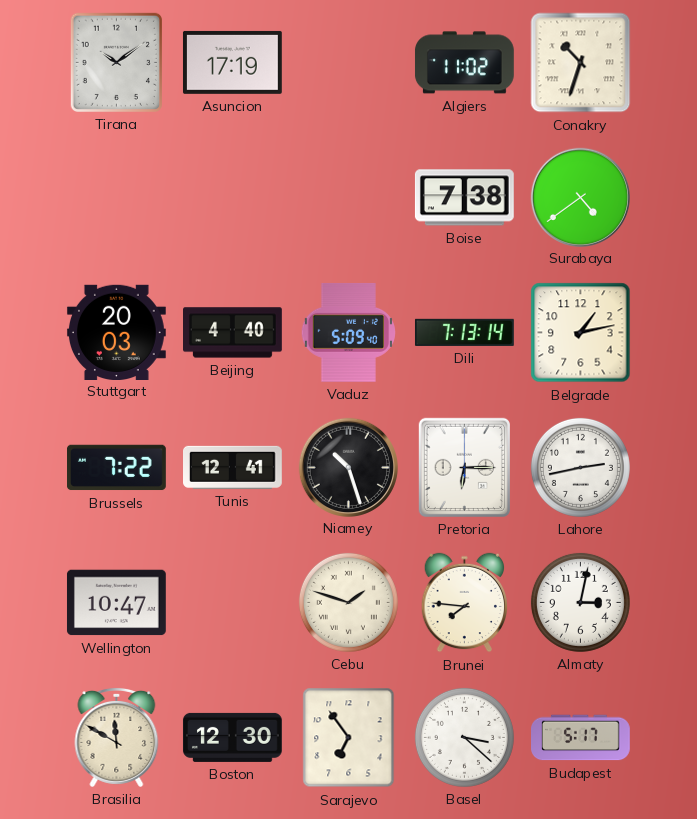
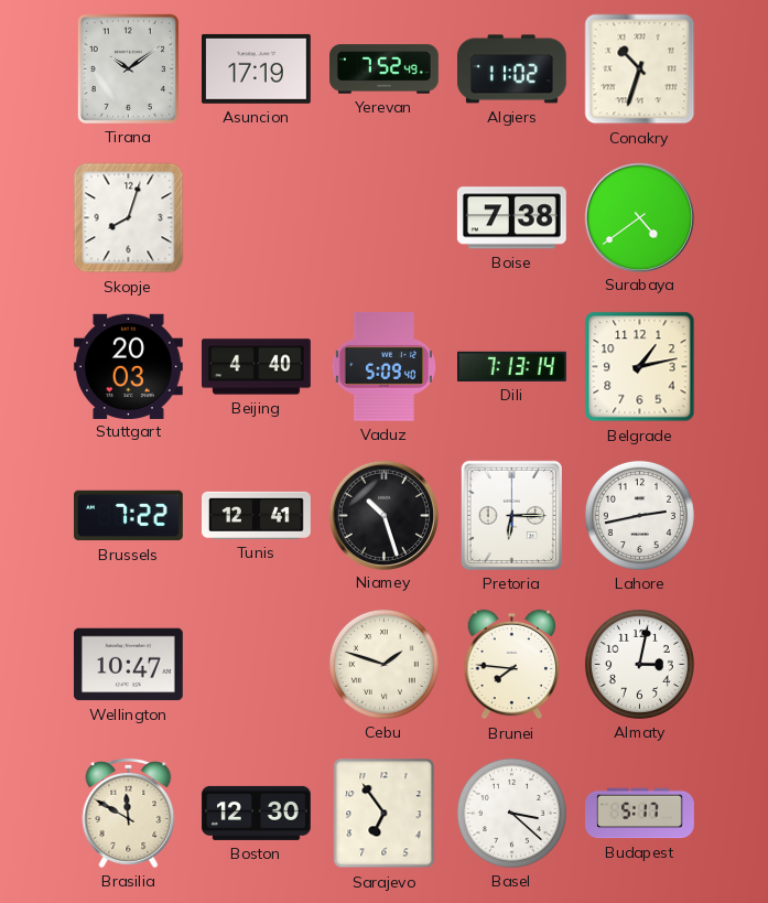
Yerevan: none -> 7:52
Skopje: none -> 8:03
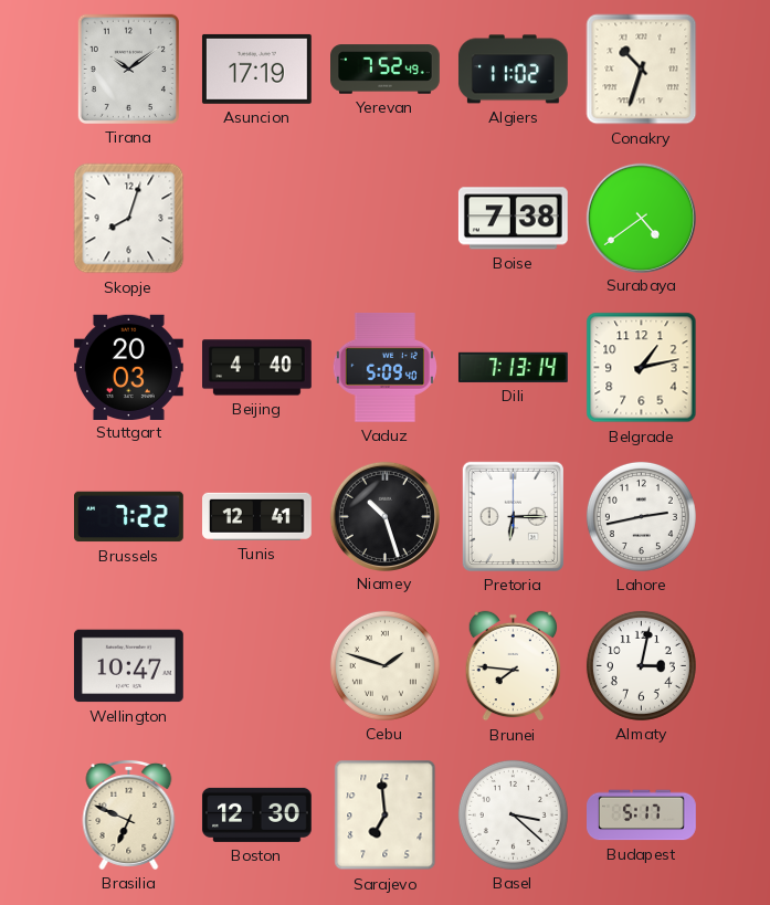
Brasilia: 11:50 -> 6:49
Sarajevo: 6:54 -> 6:59
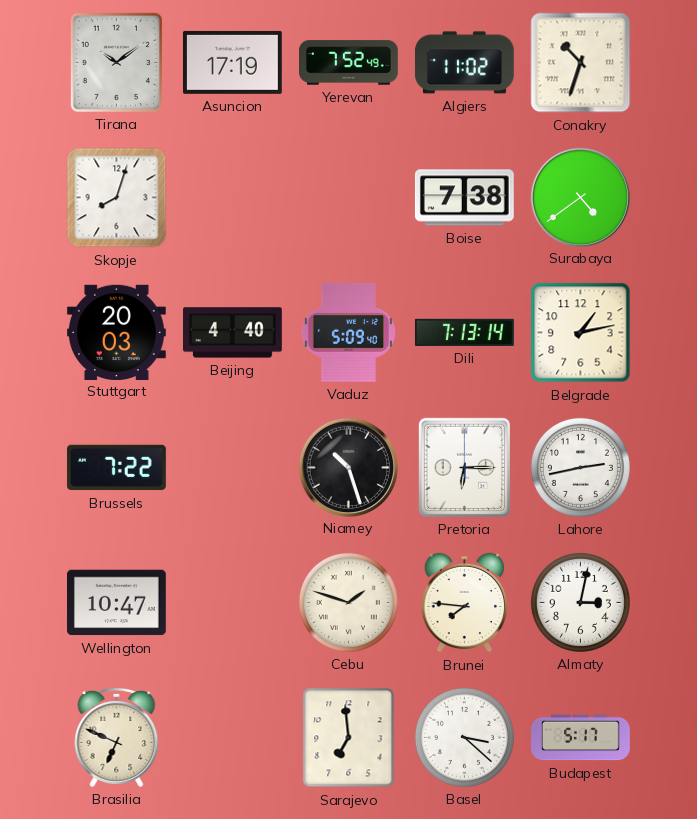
Tunis: 12:41 -> none
Boston: 12:30 -> none
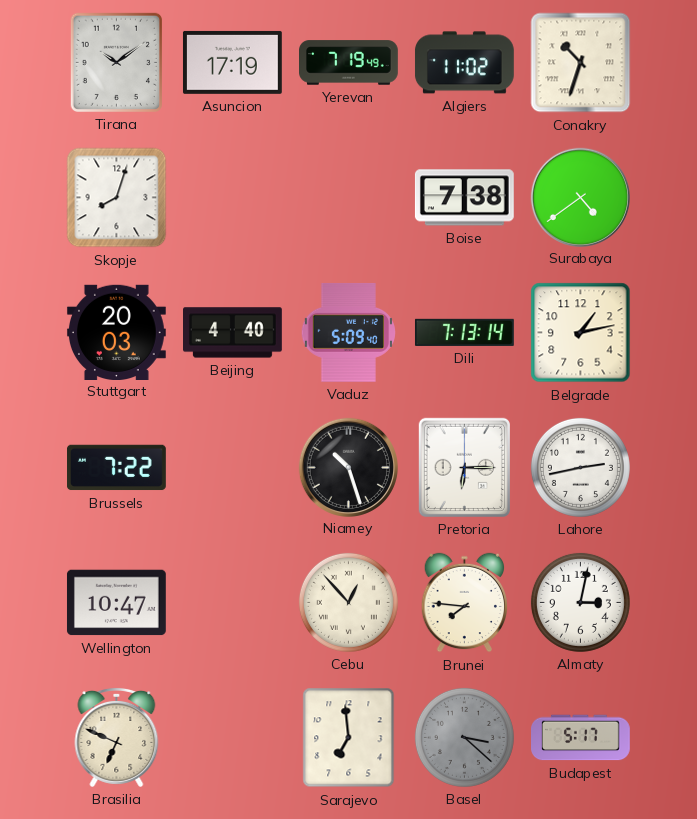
Yerevan: 7:52 -> 7:19
Cebu: 1:48 -> 12:53
Basel dial: white -> grey
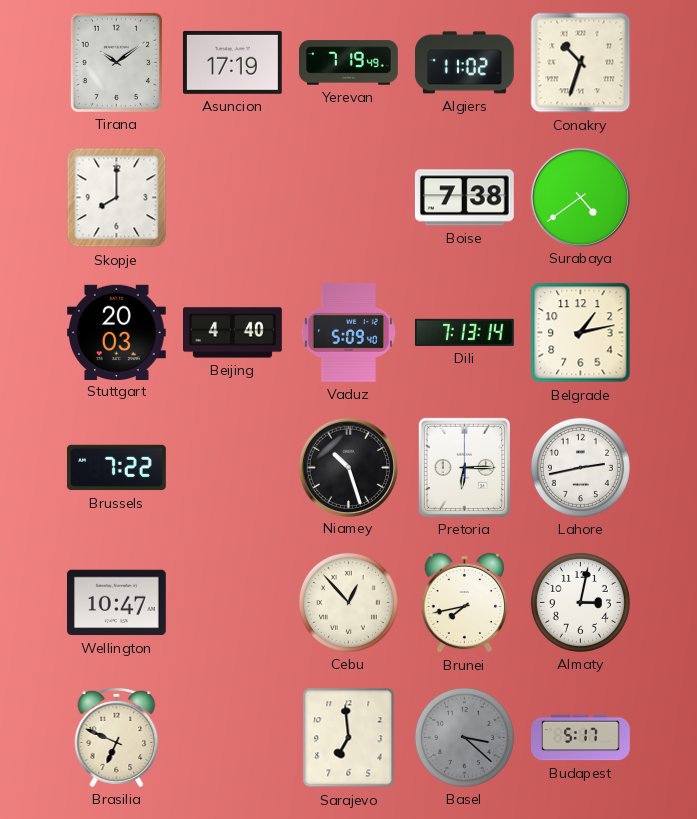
Skopje: 8:03 -> 8:00
Brunei: 7:46 -> 7:43
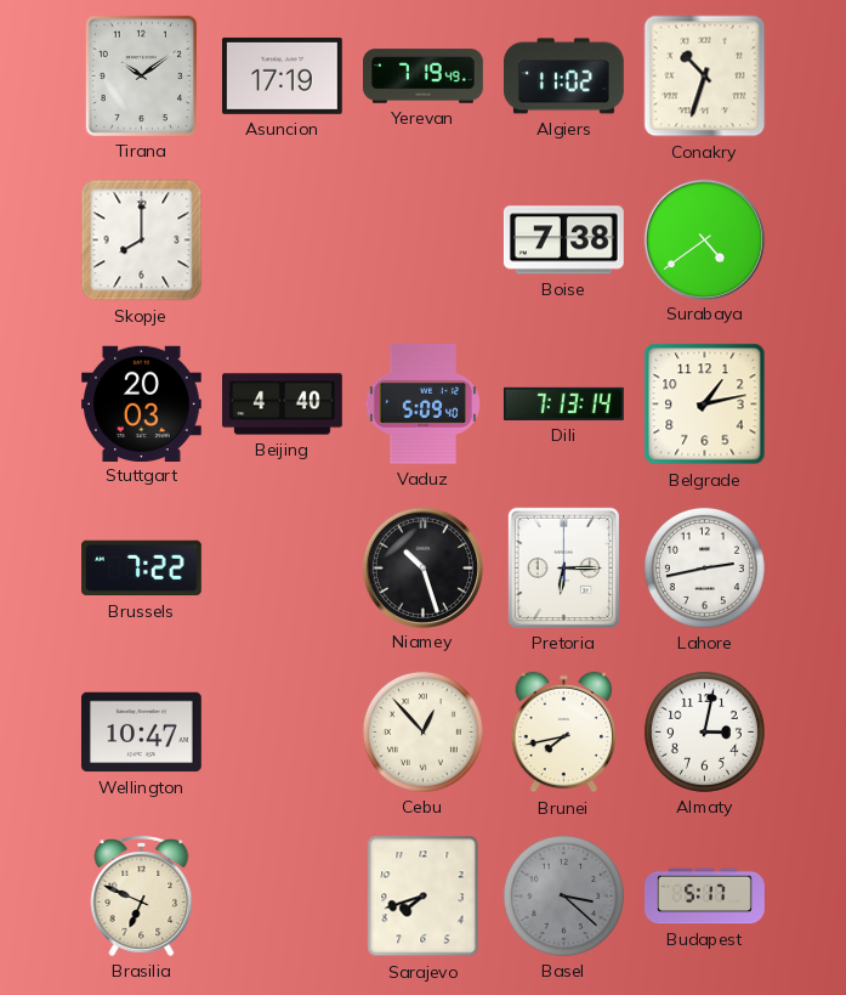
Sarajevo: 6:59 -> 7:42
